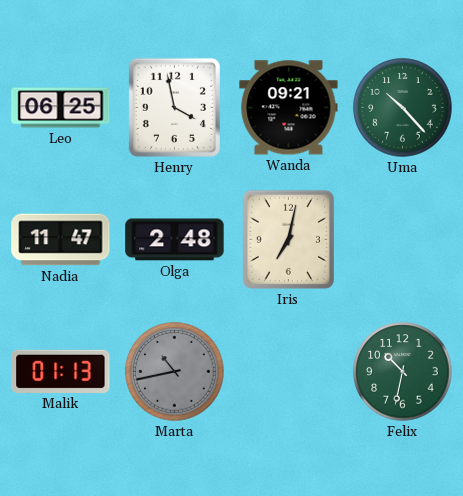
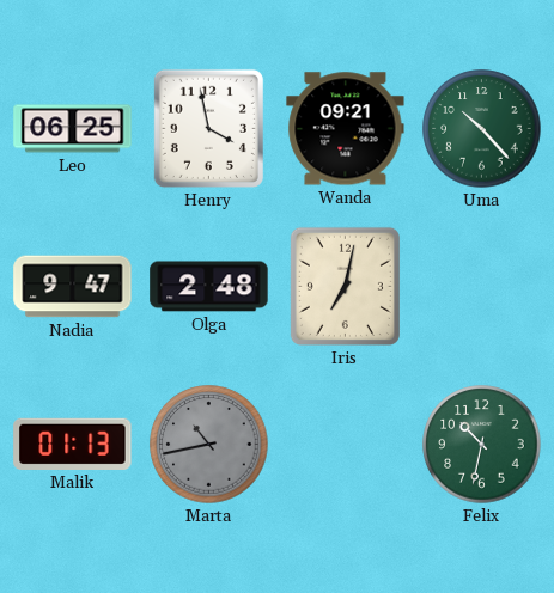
Nadia: 11:47 -> 9:47
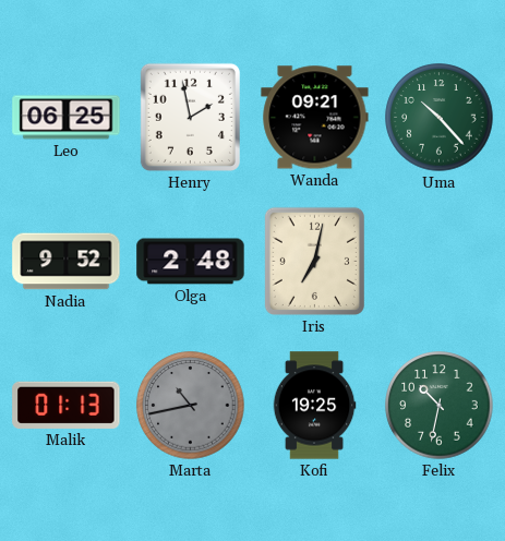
Henry: 3:58 -> 1:58
Nadia: 9:47 -> 9:52
Kofi: none -> 19:25
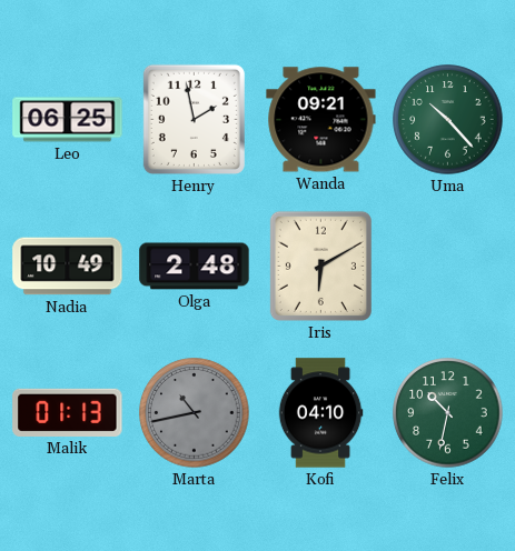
Nadia: 9:52 -> 10:49
Iris: 7:02 -> 6:10
Kofi: 19:25 -> 04:10
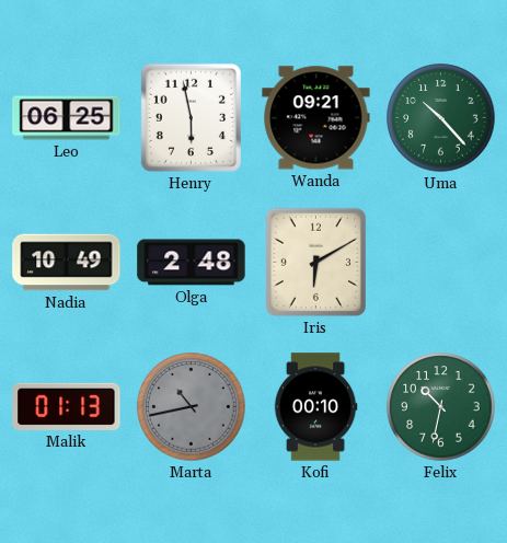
Henry: 1:58 -> 5:58
Kofi: 04:10 -> 00:10
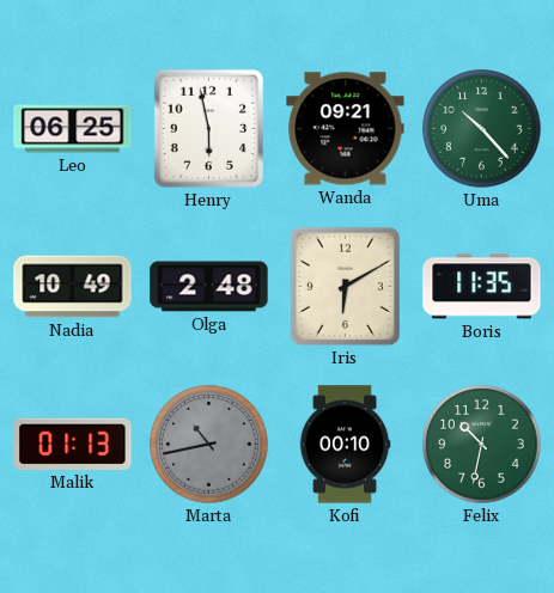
Boris: none -> 11:35
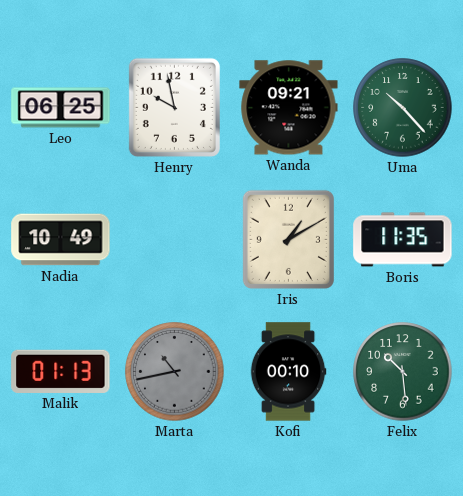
Henry: 5:58 -> 9:58
Olga: 2:48 -> none
Iris: 6:10 -> 1:10
Felix: 10:32 -> 10:29
